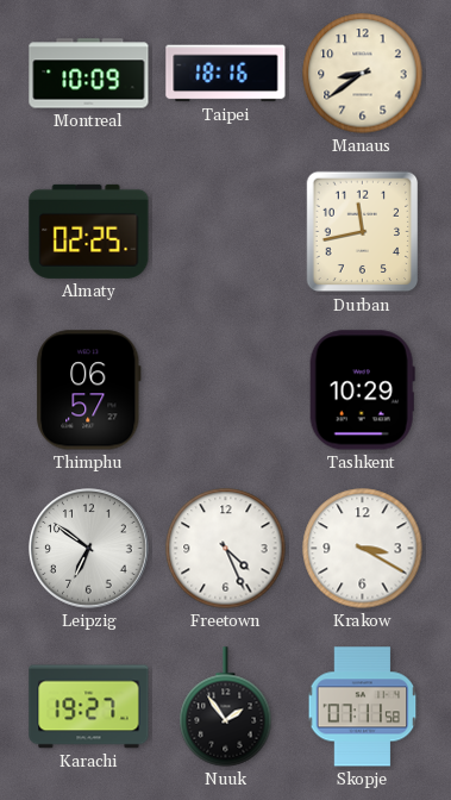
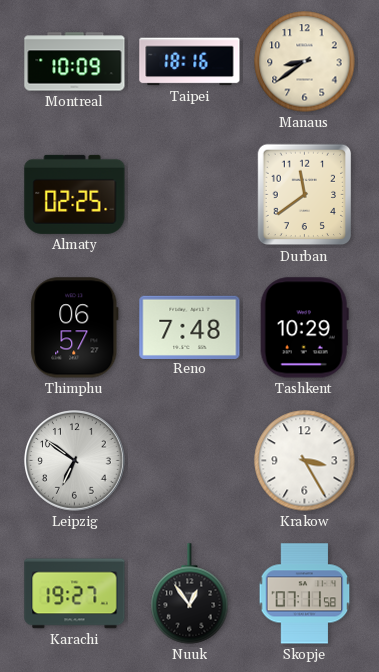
Durban: 11:43 -> 11:39
Reno: none -> 7:48
Freetown: 4:26 -> none
Krakow: 3:20 -> 3:25
Nuuk: 1:54 -> 12:54
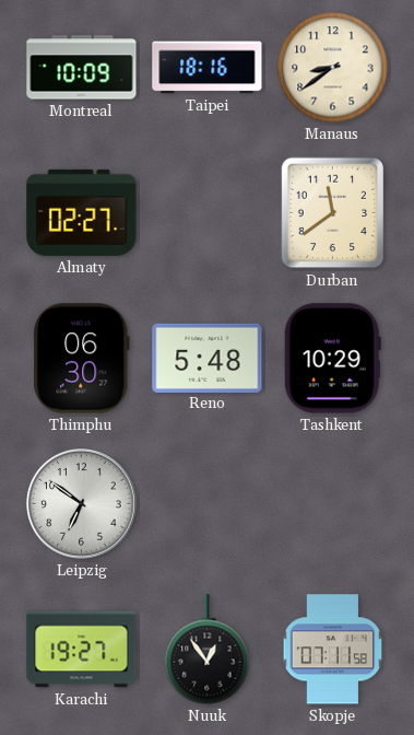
Almaty: 02:25 -> 02:27
Thimphu: 06:57 -> 06:30
Reno: 7:48 -> 5:48
Krakow: 3:25 -> none
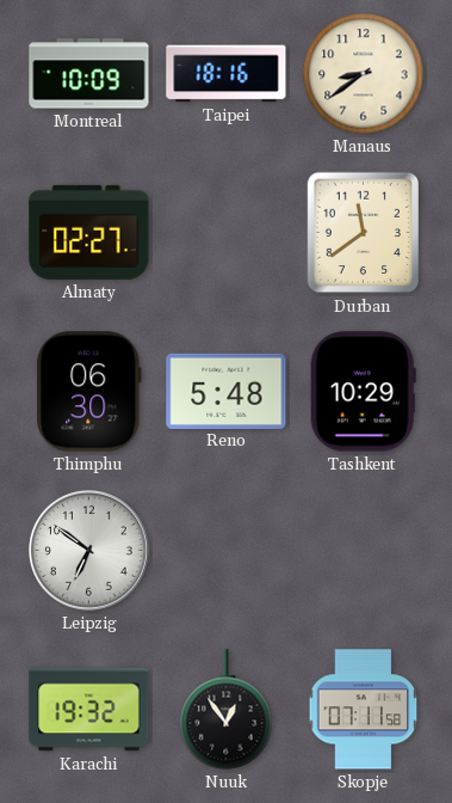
Karachi: 19:27 -> 19:32
